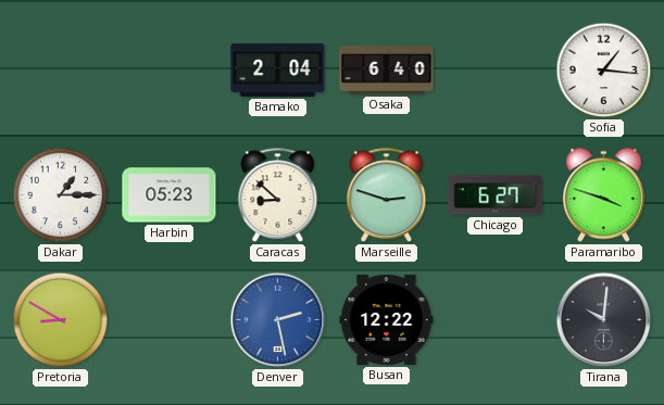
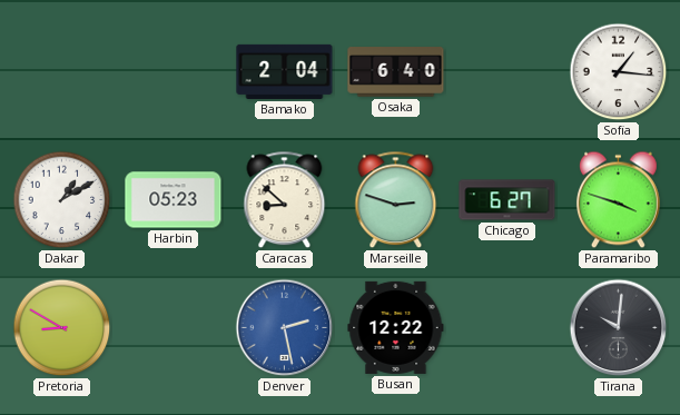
Dakar: 1:15 -> 1:10
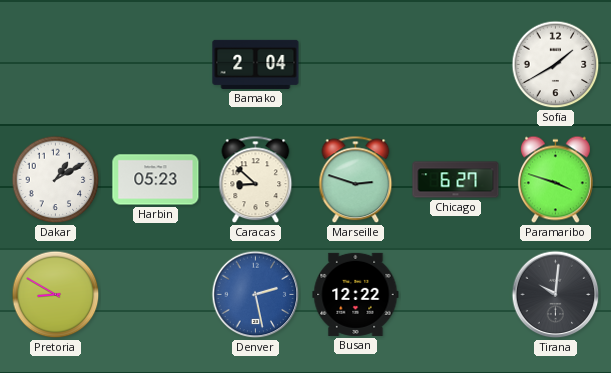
Osaka: 6:40 -> none
Sofia: 1:16 -> 1:40
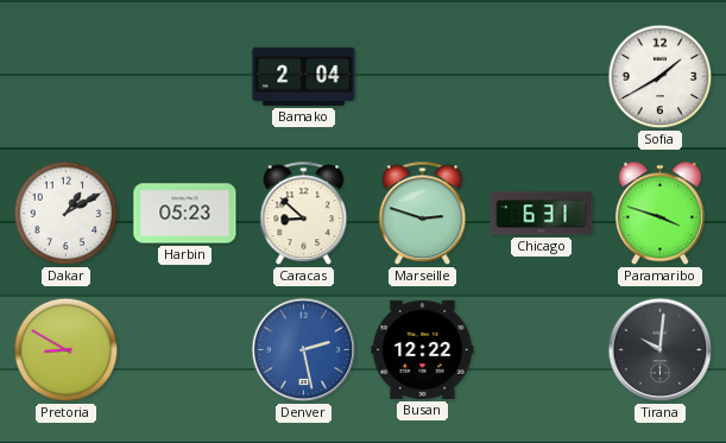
Chicago: 6:27 -> 6:31
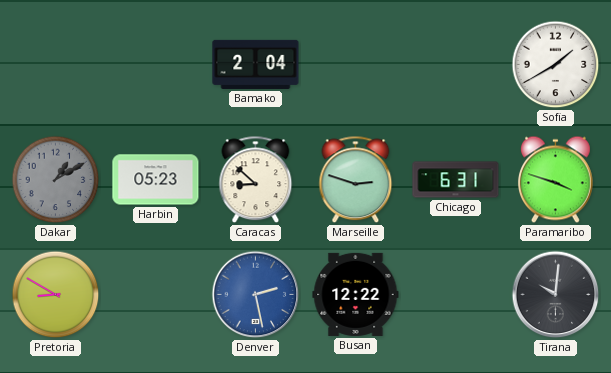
Dakar dial: white -> grey
